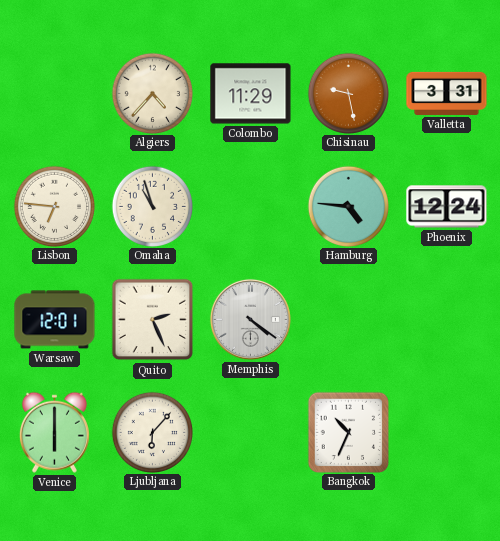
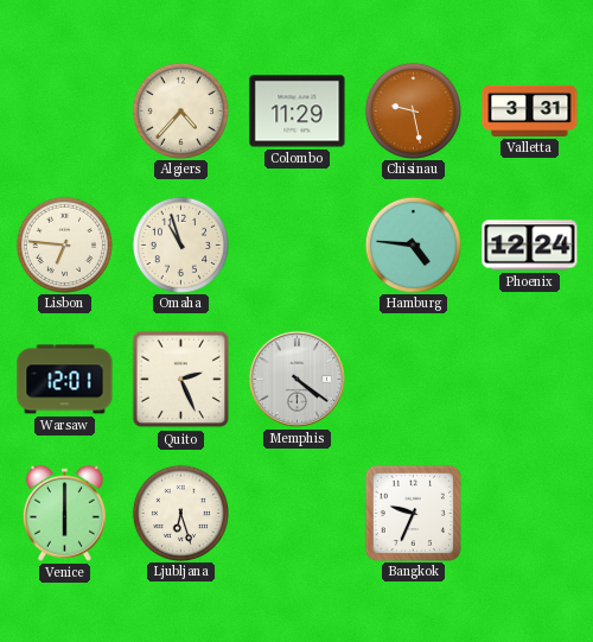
Ljubljana: 6:07 -> 6:27
Bangkok: 10:34 -> 9:34
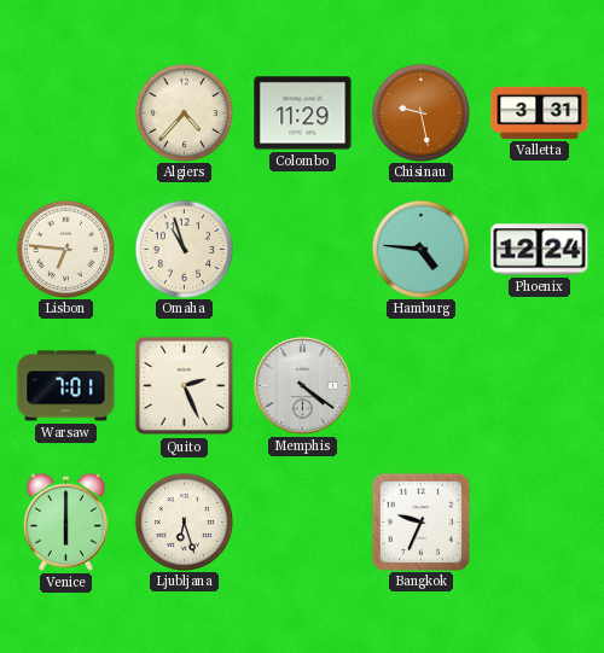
Warsaw: 12:01 -> 7:01
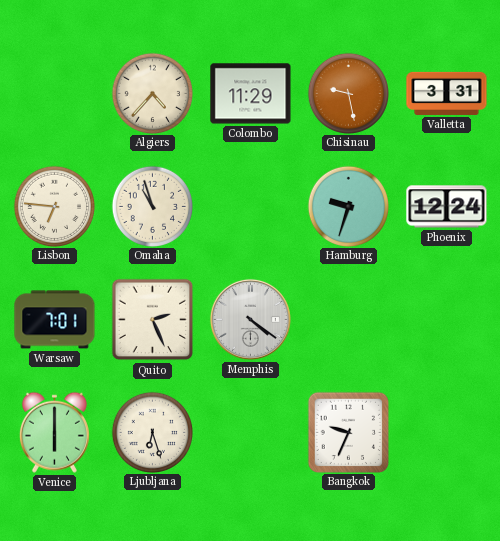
Hamburg: 4:46 -> 9:33
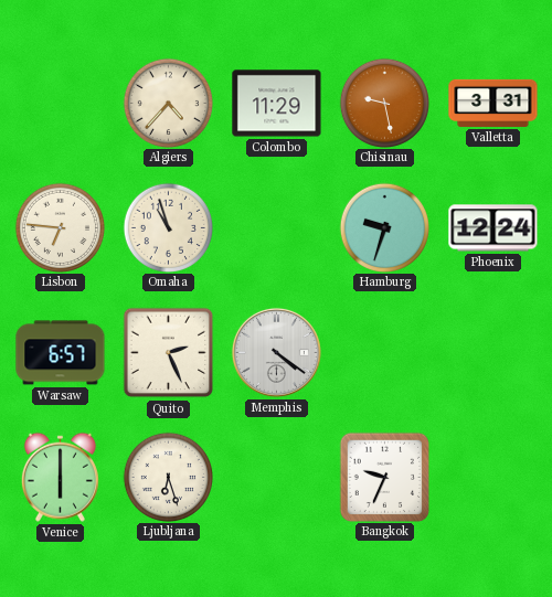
Warsaw: 7:01 -> 6:57
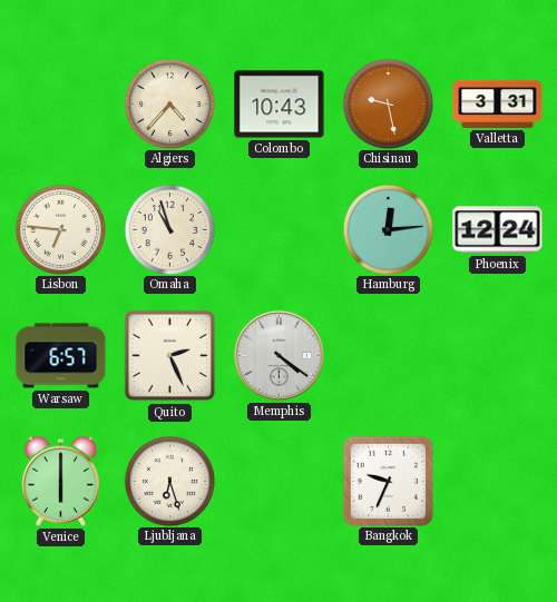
Colombo: 11:29 -> 10:43
Hamburg: 9:33 -> 12:14
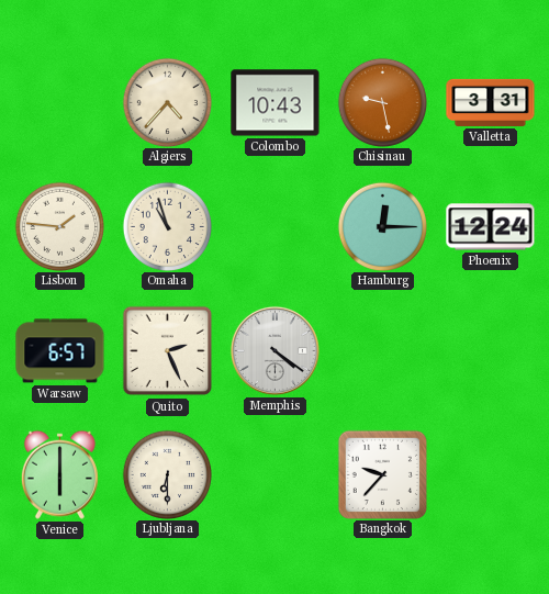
Lisbon: 6:46 -> 1:46
Hamburg: 12:14 -> 12:15
Ljubljana: 6:27 -> 6:30
Bangkok: 9:34 -> 9:37
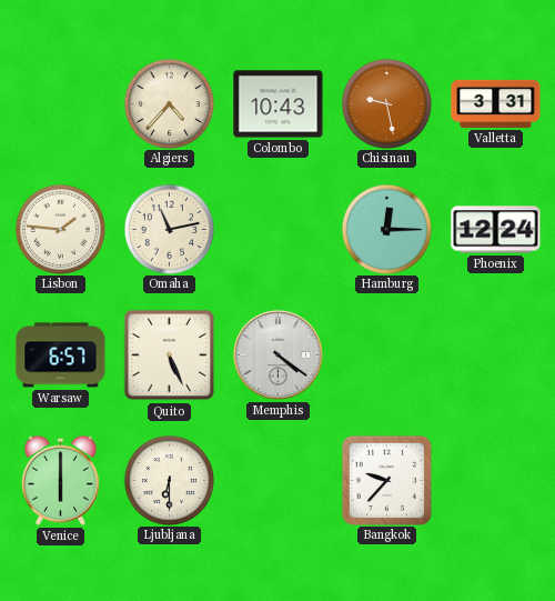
Omaha: 10:57 -> 11:13
Quito: 2:26 -> 5:26
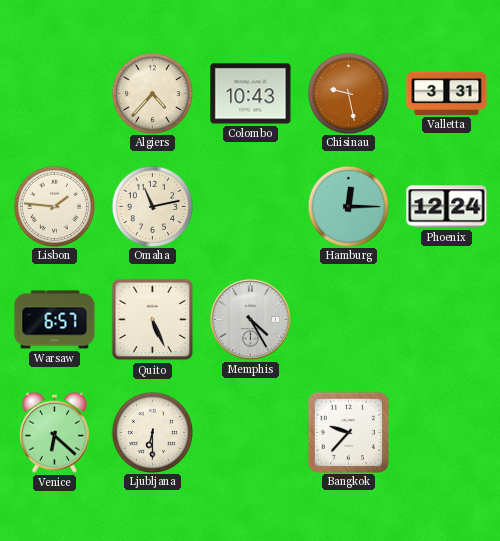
Memphis: 4:21 -> 4:25
Venice: 6:00 -> 6:22
